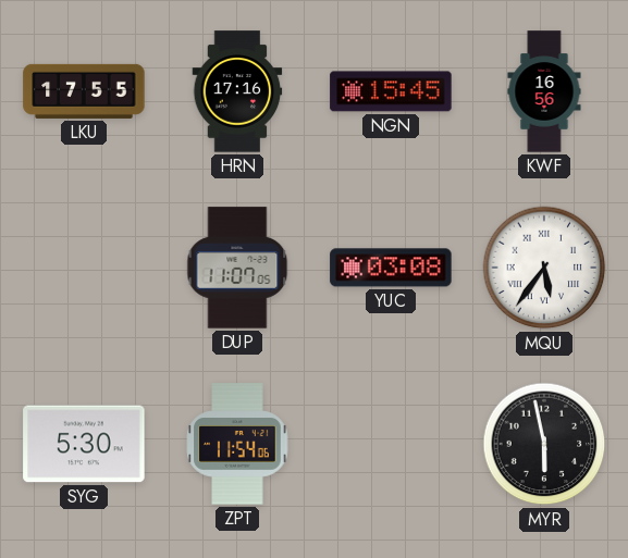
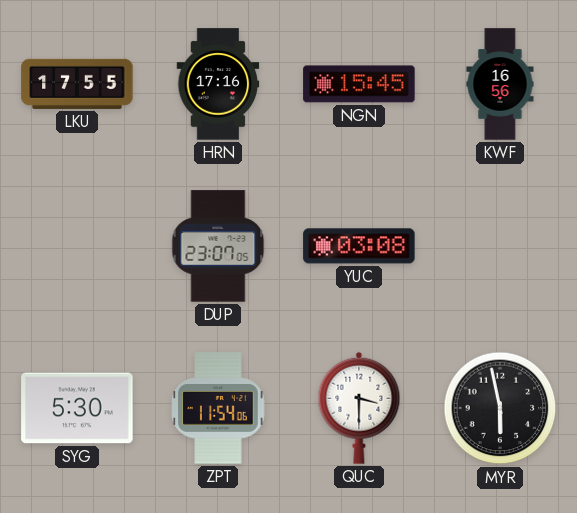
DUP: 11:07 -> 23:07
MQU: 5:36 -> none
QUC: none -> 3:30
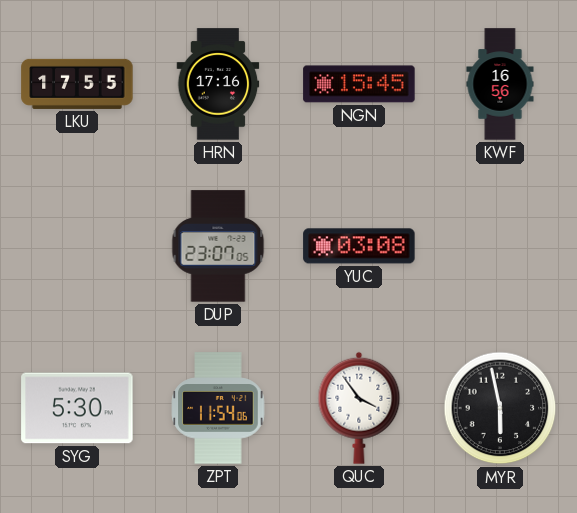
QUC: 3:30 -> 3:54
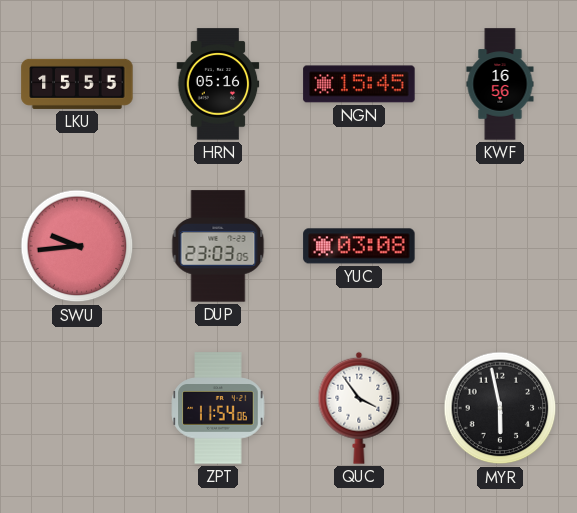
LKU: 17:55 -> 15:55
HRN: 17:16 -> 05:16
SWU: none -> 9:44
DUP: 23:07 -> 23:03
SYG: 5:30 -> none
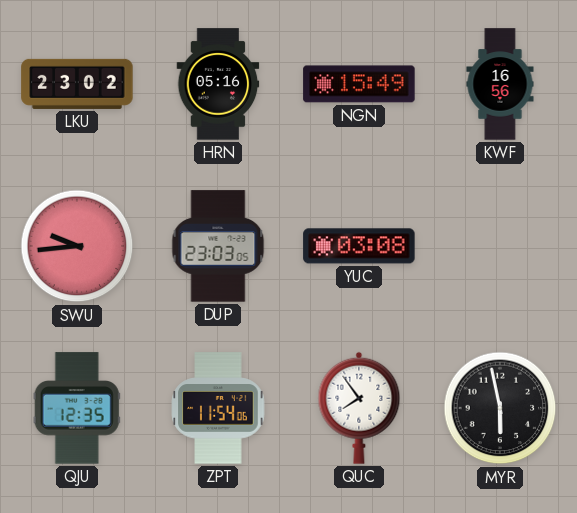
LKU: 15:55 -> 23:02
NGN: 15:45 -> 15:49
QJU: none -> 12:35
QUC: 3:54 -> 7:54
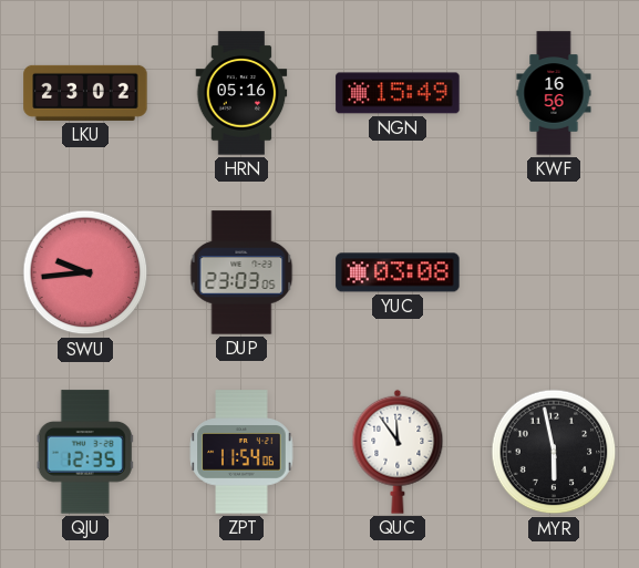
QUC: 7:54 -> 11:54
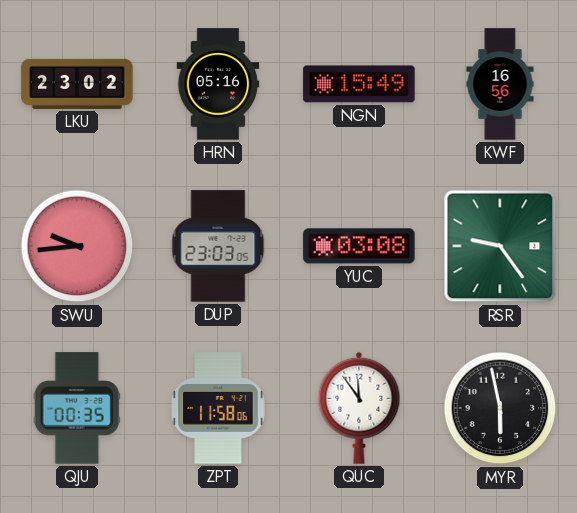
RSR: none -> 9:24
QJU: 12:35 -> 00:35
ZPT: 11:54 -> 11:58
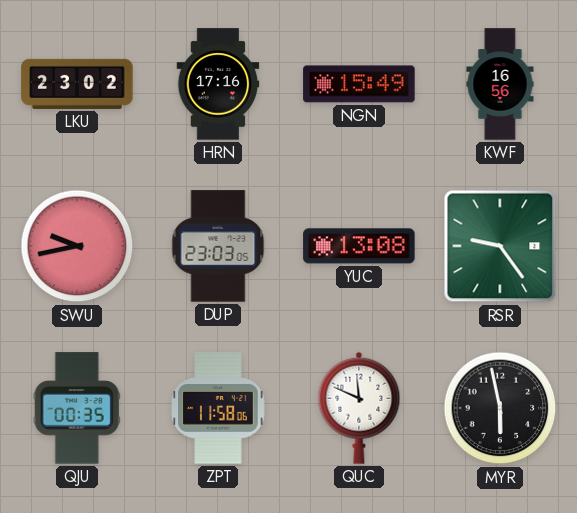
HRN: 05:16 -> 17:16
SWU: 9:44 -> 9:43
YUC: 03:08 -> 13:08
QUC: 11:54 -> 11:49
